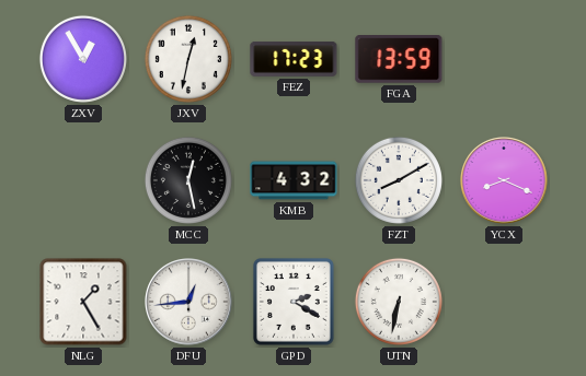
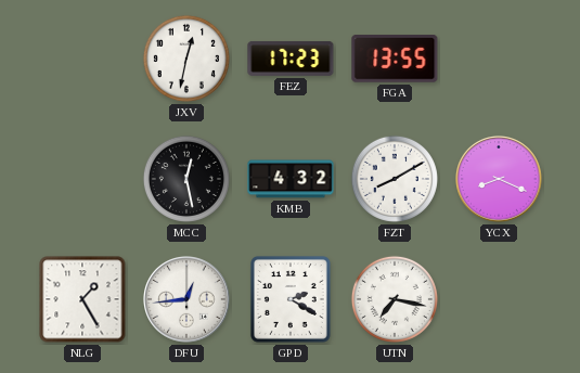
ZXV: 12:55 -> none
FGA: 13:59 -> 13:55
UTN: 6:32 -> 7:17
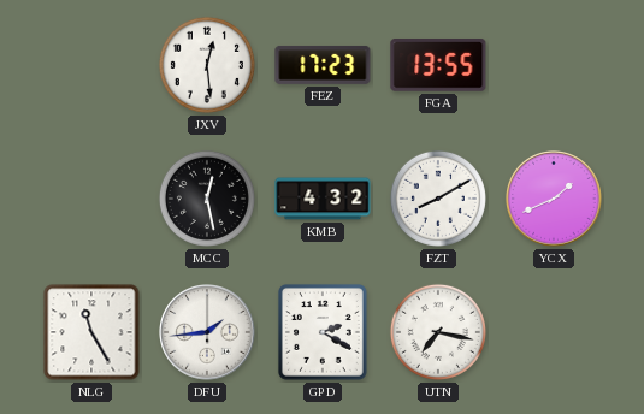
JXV: 12:32 -> 12:29
YCX: 8:19 -> 1:41
NLG: 1:25 -> 11:25
DFU: 12:44 -> 1:44
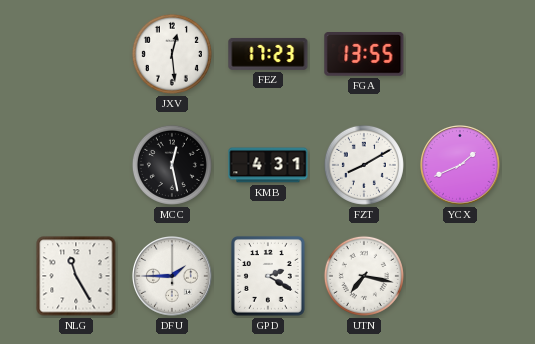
KMB: 4:32 -> 4:31
DFU: 1:44 -> 1:45
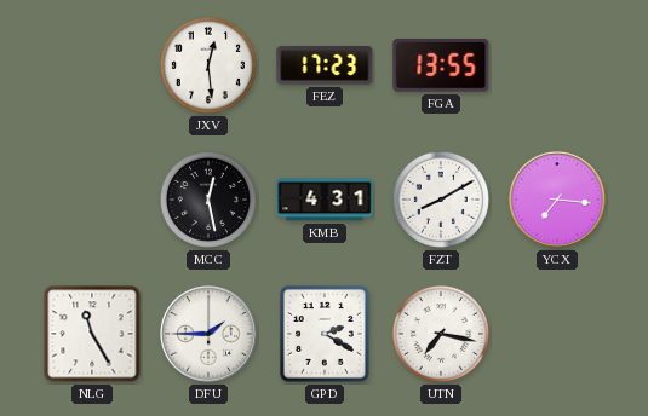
YCX: 1:41 -> 7:16
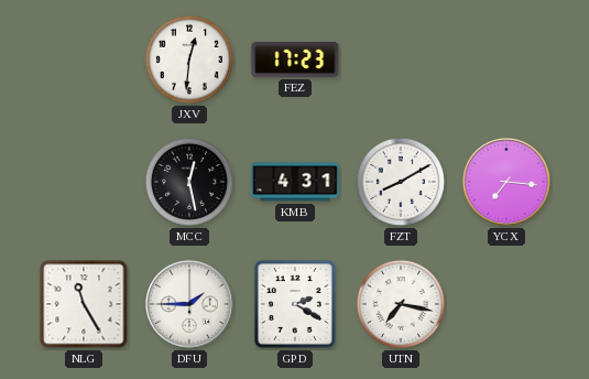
JXV: 12:29 -> 12:31
FGA: 13:55 -> none
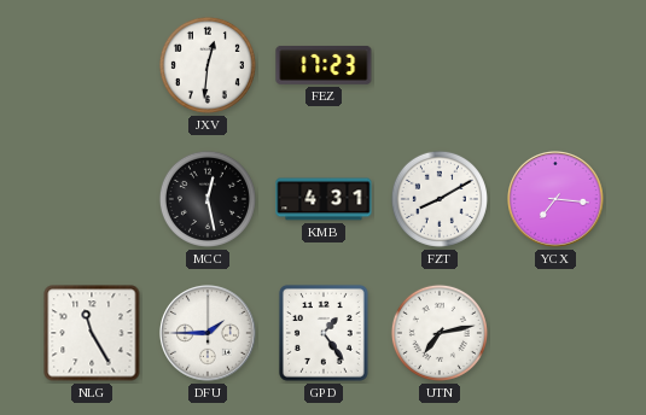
GPD: 2:20 -> 1:24
UTN: 7:17 -> 7:13
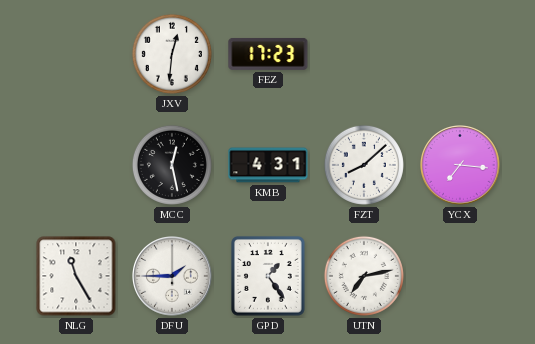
FZT: 8:10 -> 8:08
